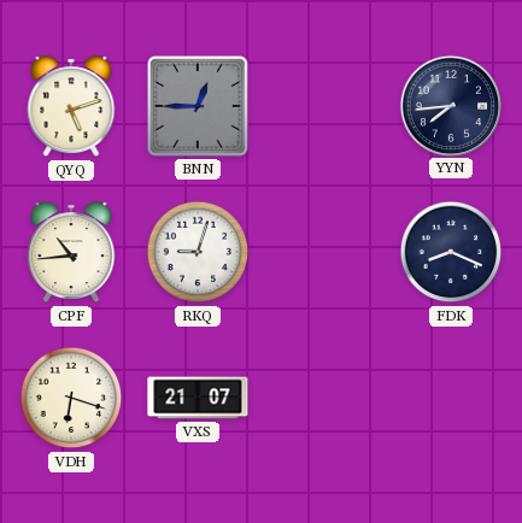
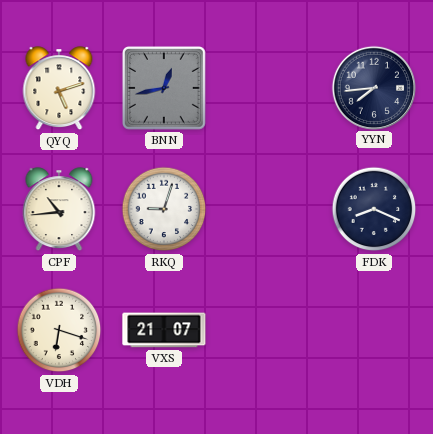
BNN: 12:45 -> 12:43
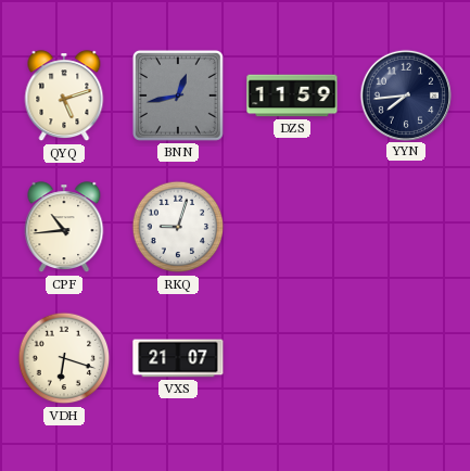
DZS: none -> 11:59
FDK: 8:19 -> none
